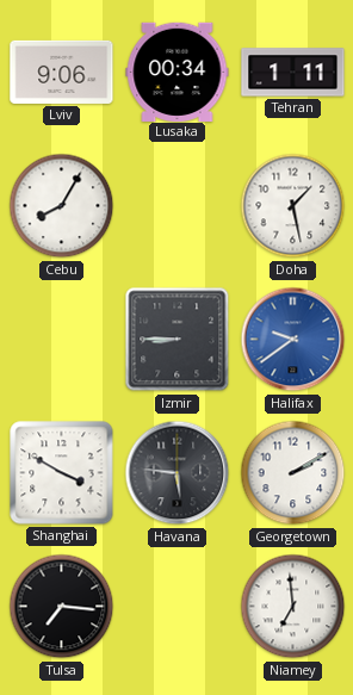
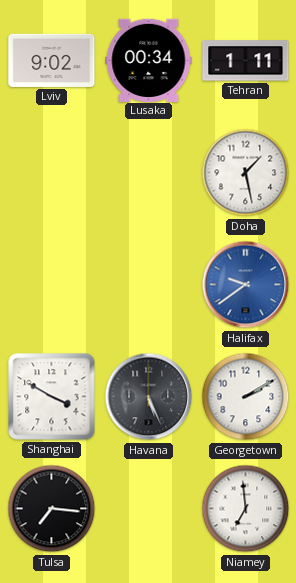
Lviv: 9:06 -> 9:02
Cebu: 8:05 -> none
Izmir: 8:45 -> none
Havana: 5:46 -> 5:26
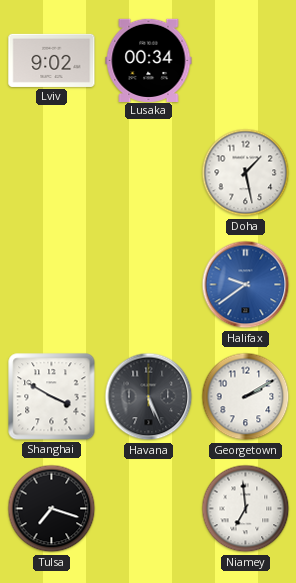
Tehran: 1:11 -> none
Tulsa: 7:16 -> 7:18
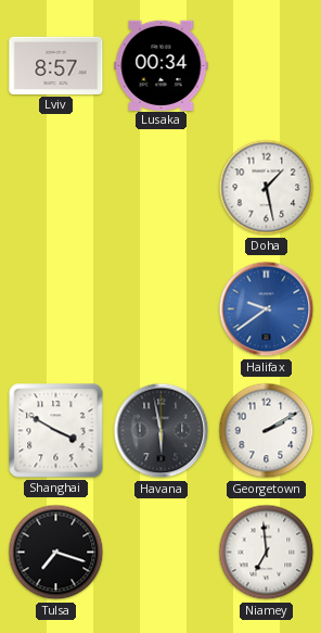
Lviv: 9:02 -> 8:57
Havana: 5:26 -> 5:58
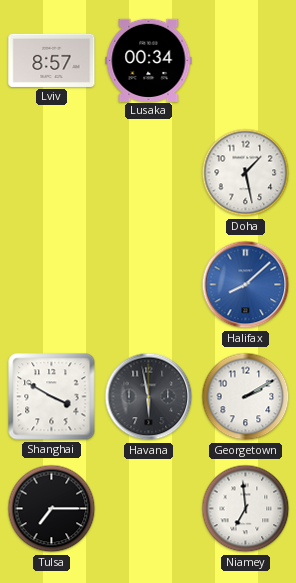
Halifax: 9:39 -> 8:08
Tulsa: 7:18 -> 7:15
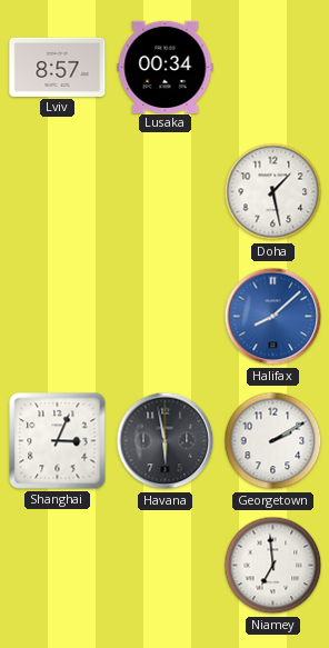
Shanghai: 3:50 -> 3:04
Tulsa: 7:15 -> none
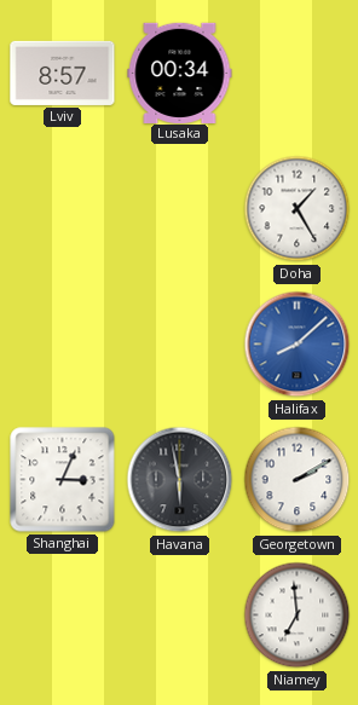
Doha: 1:28 -> 1:25
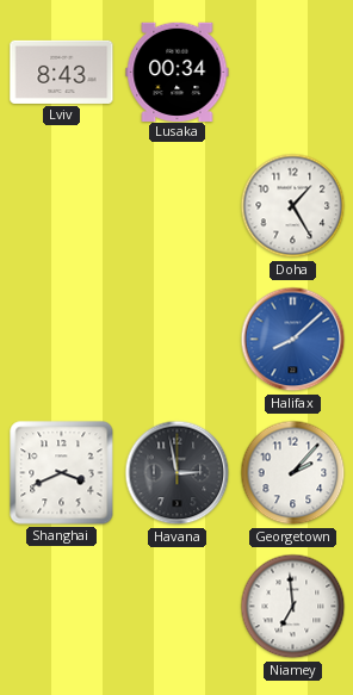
Lviv: 8:57 -> 8:43
Shanghai: 3:04 -> 3:41
Havana: 5:58 -> 2:58
Georgetown: 2:10 -> 2:07
